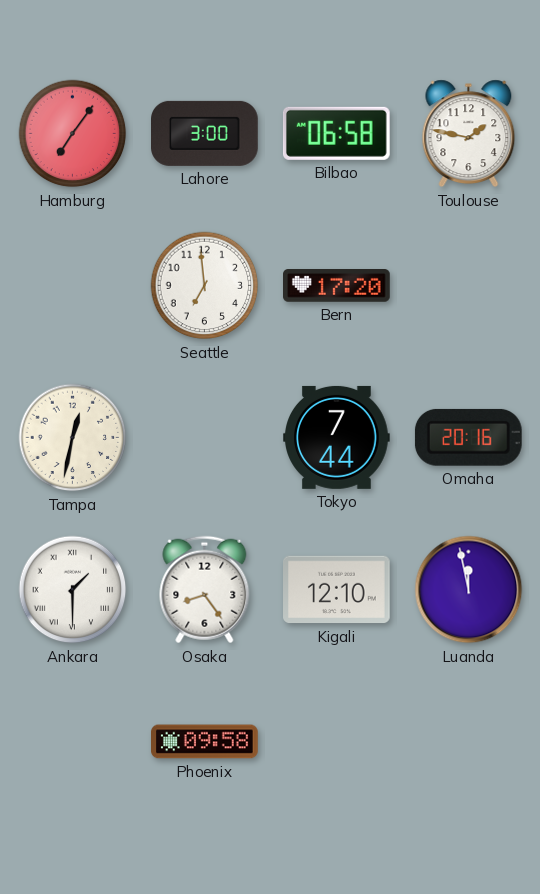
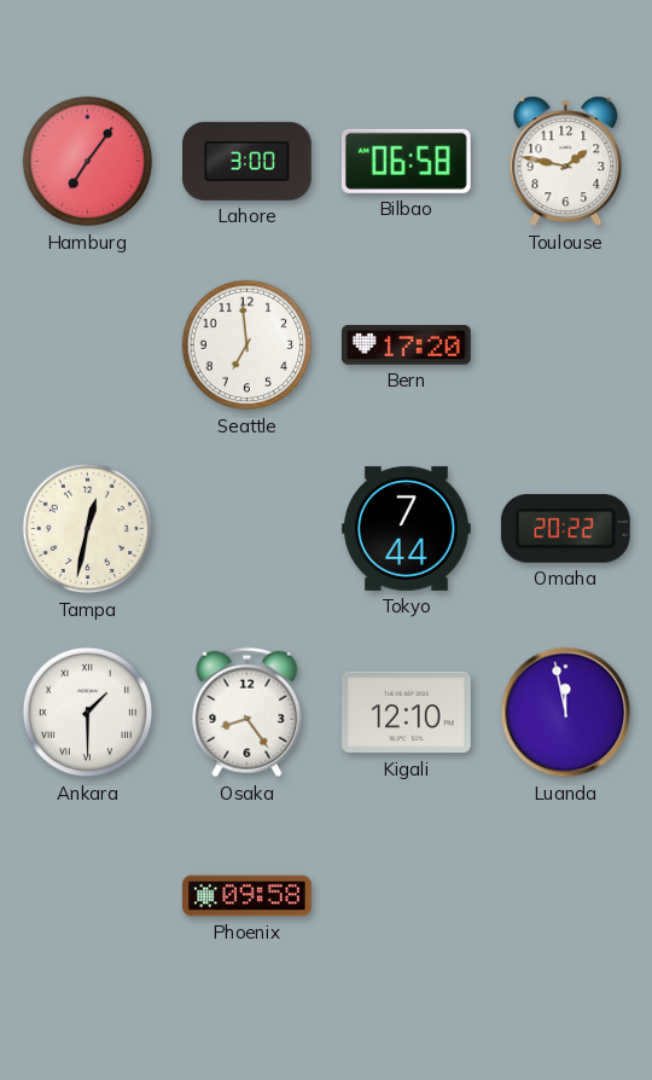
Omaha: 20:16 -> 20:22
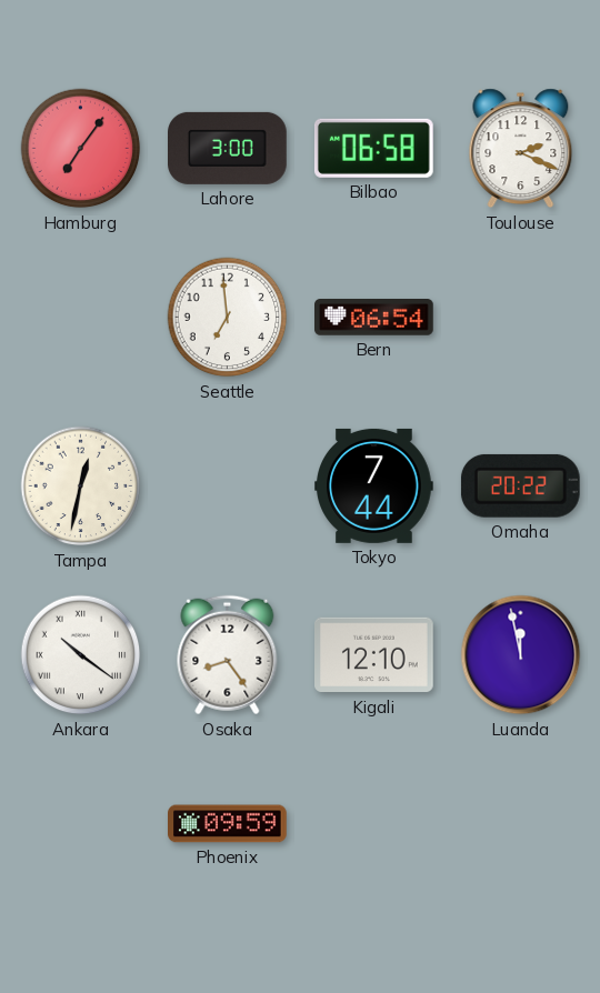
Toulouse: 1:47 -> 2:19
Bern: 17:20 -> 06:54
Ankara: 1:30 -> 10:21
Phoenix: 09:58 -> 09:59
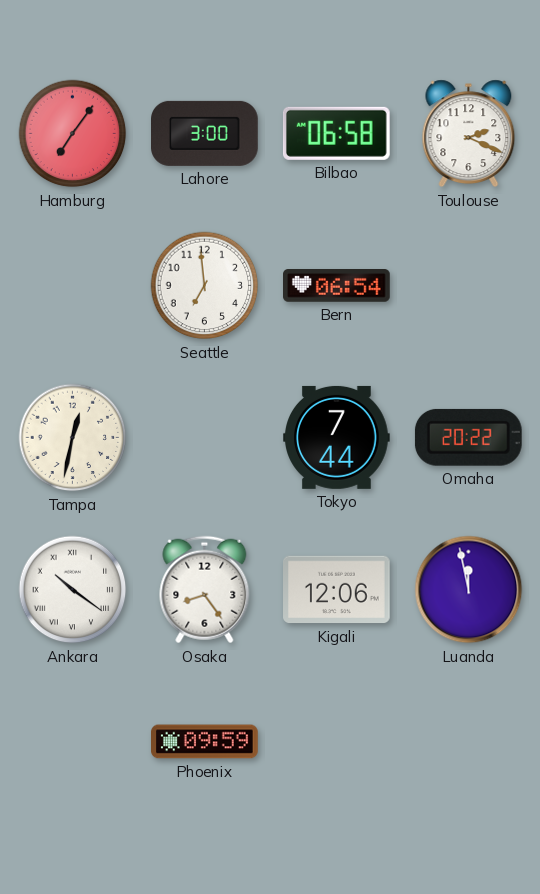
Kigali: 12:10 -> 12:06
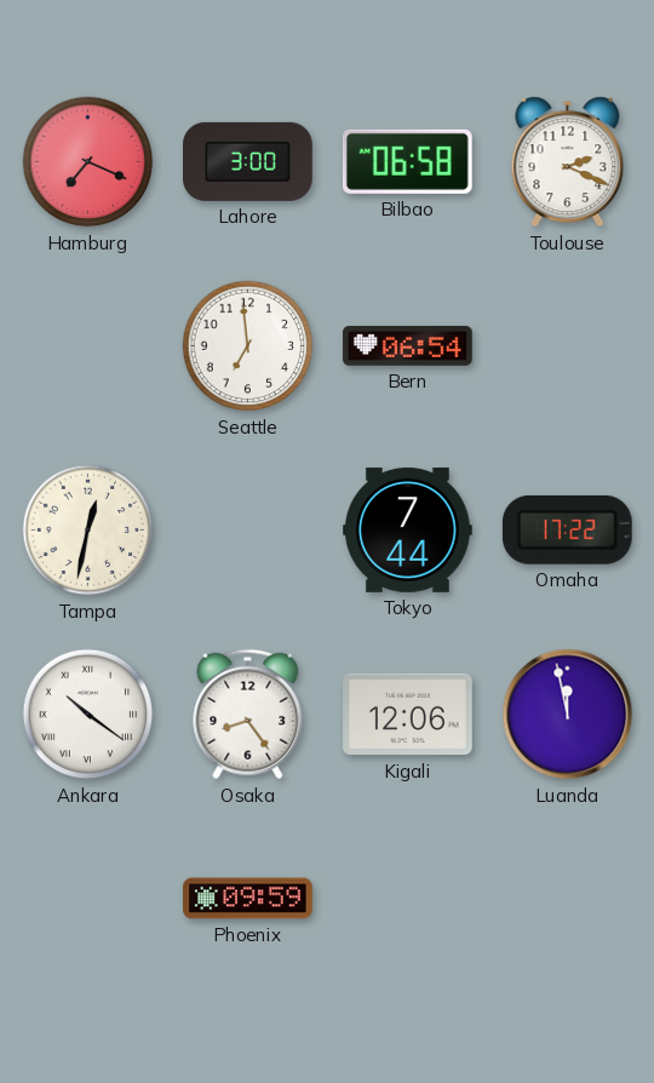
Hamburg: 7:06 -> 7:19
Omaha: 20:22 -> 17:22
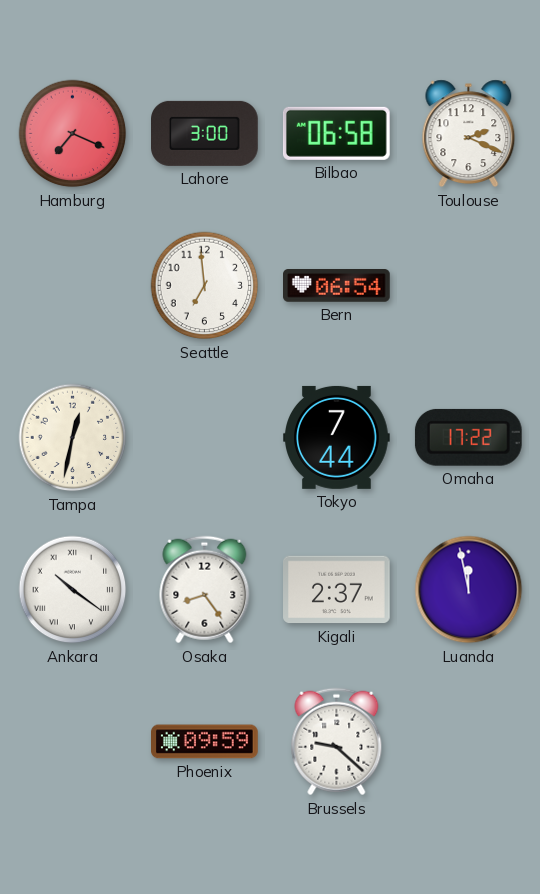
Kigali: 12:06 -> 2:37
Brussels: none -> 9:22
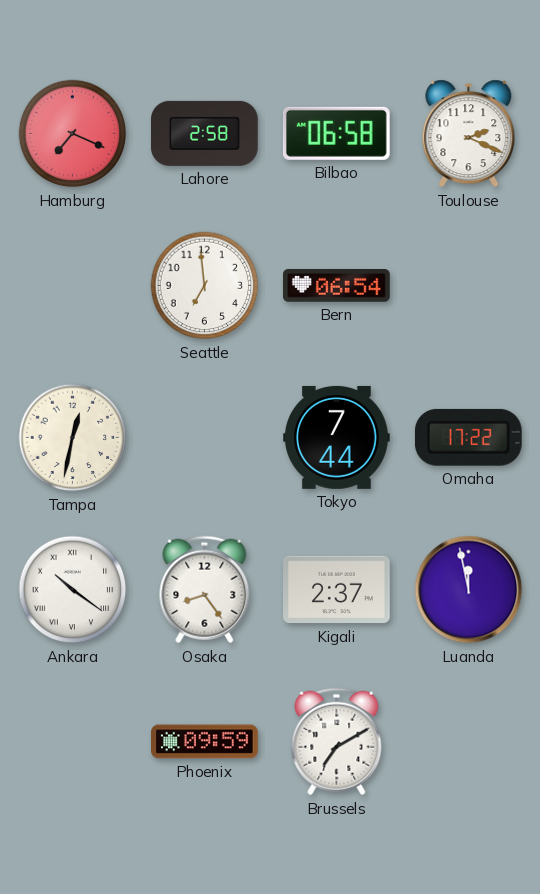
Lahore: 3:00 -> 2:58
Brussels: 9:22 -> 7:10
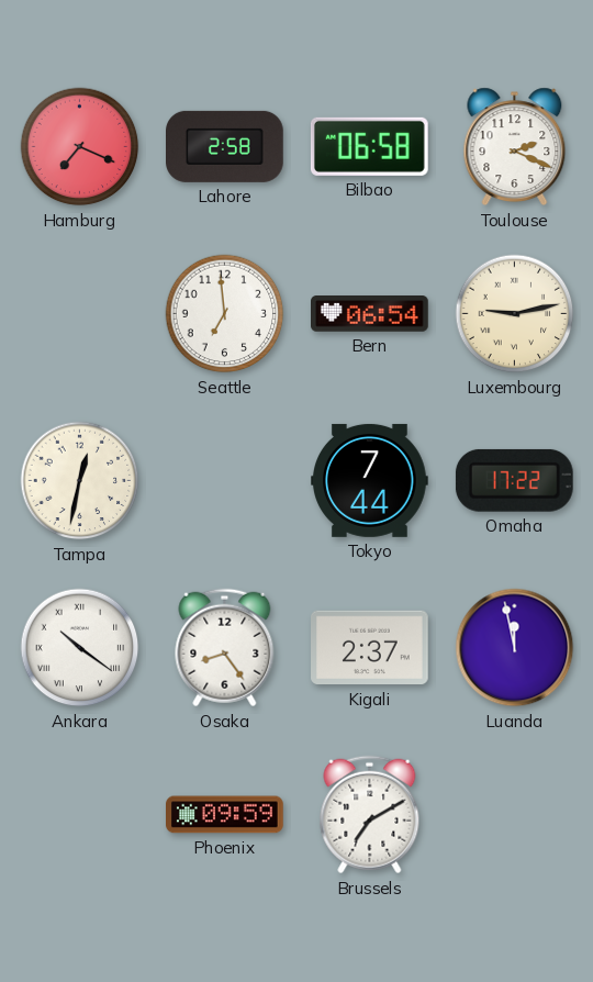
Luxembourg: none -> 9:13
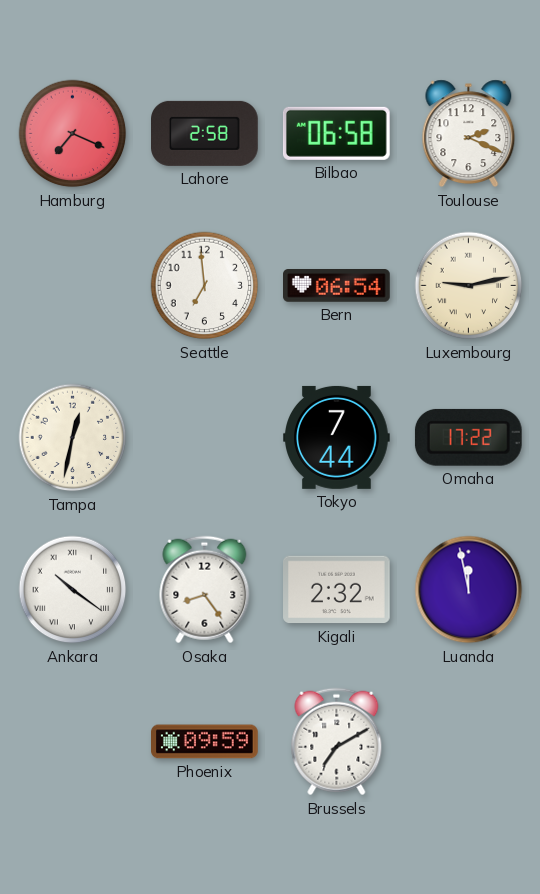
Kigali: 2:37 -> 2:32
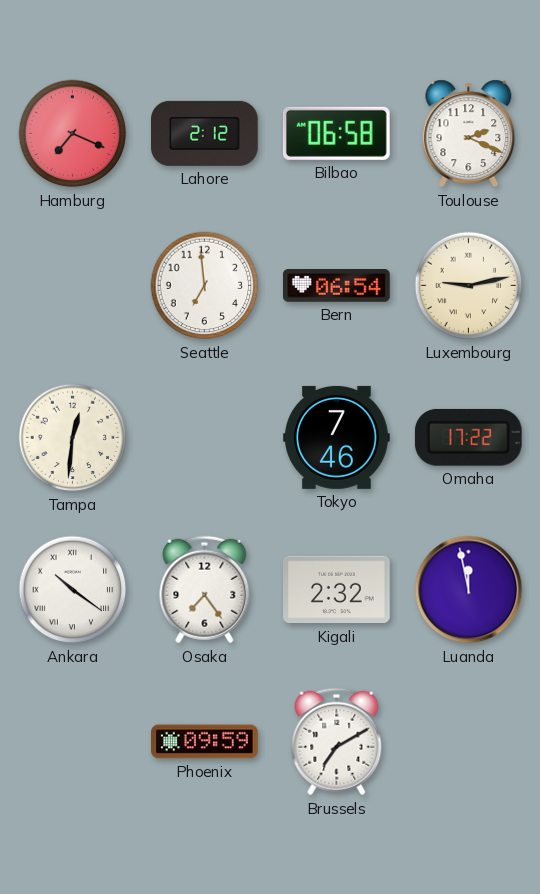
Lahore: 2:58 -> 2:12
Tampa: 12:32 -> 12:31
Tokyo: 7:44 -> 7:46
Osaka: 8:24 -> 7:24
